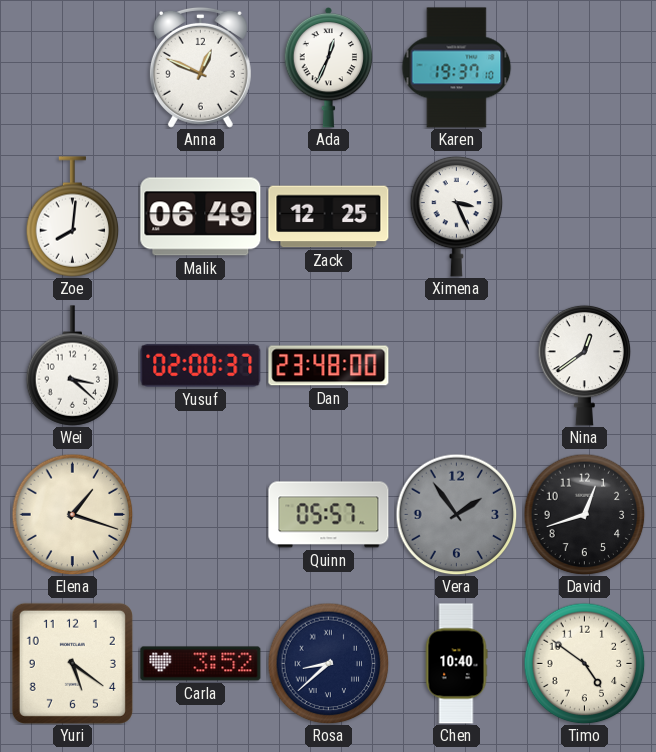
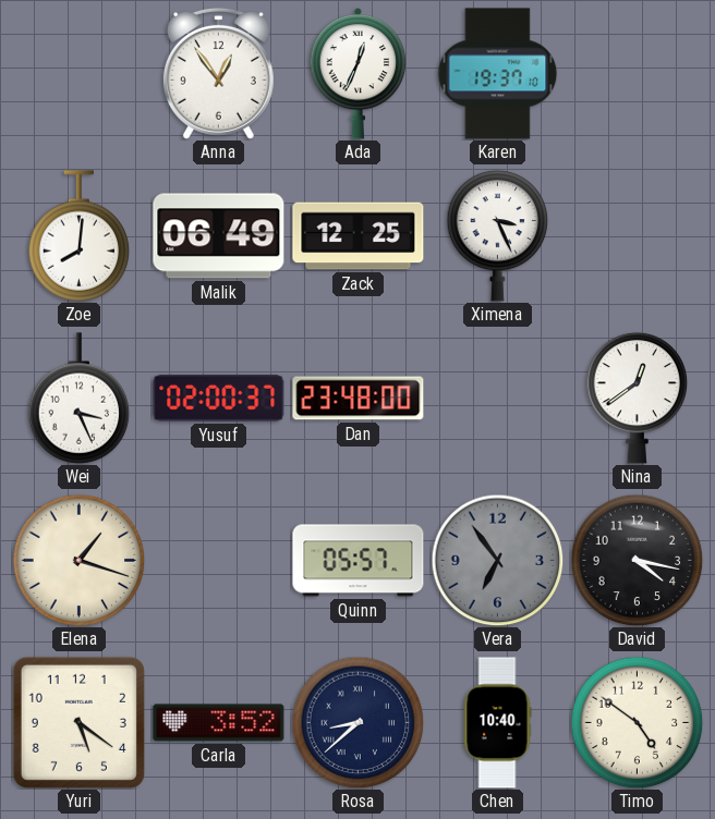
Anna: 12:49 -> 12:54
Wei: 3:22 -> 3:26
Vera: 1:54 -> 6:54
David: 12:42 -> 4:17
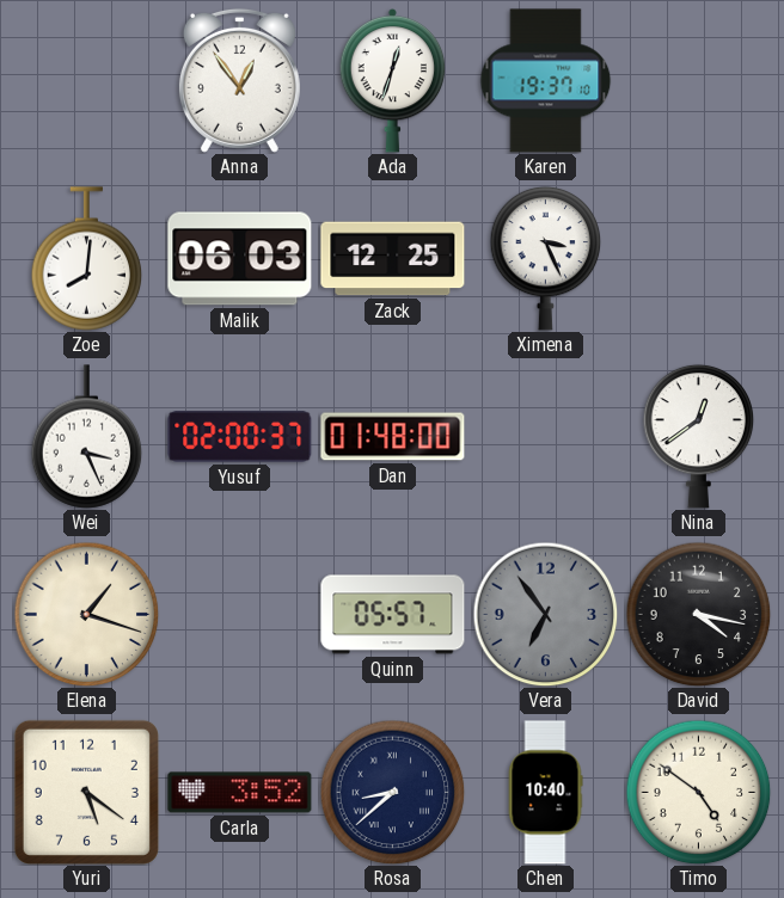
Ada: 12:34 -> 12:33
Malik: 06:49 -> 06:03
Dan: 23:48 -> 01:48
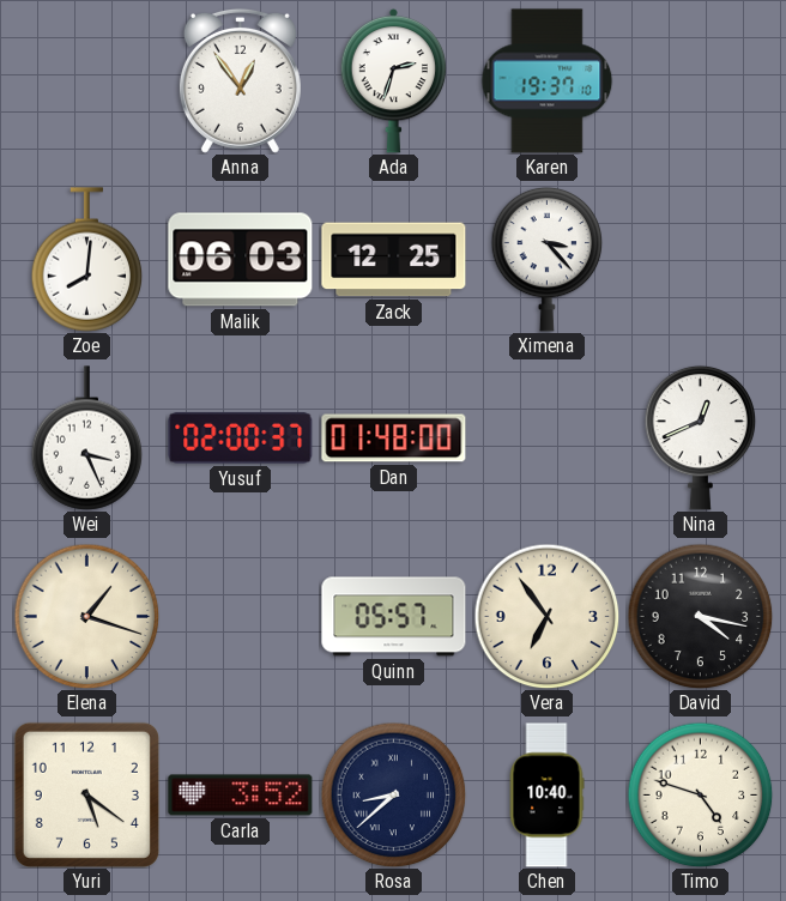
Ada: 12:33 -> 2:33
Ximena: 3:26 -> 3:23
Nina: 12:39 -> 12:41
Vera dial: grey -> cream
Timo: 4:51 -> 4:48
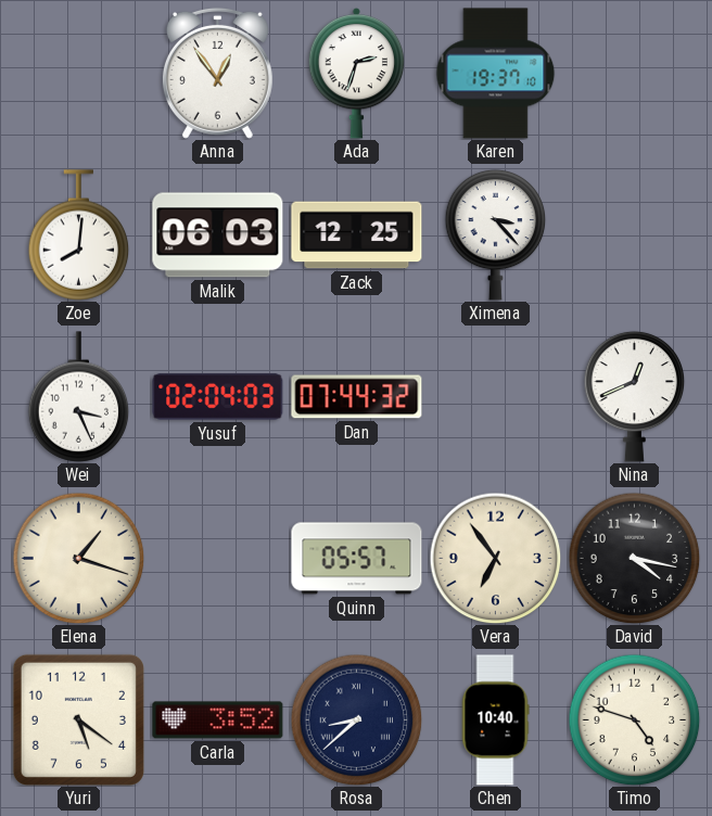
Yusuf: 02:00 -> 02:04
Dan: 01:48 -> 07:44
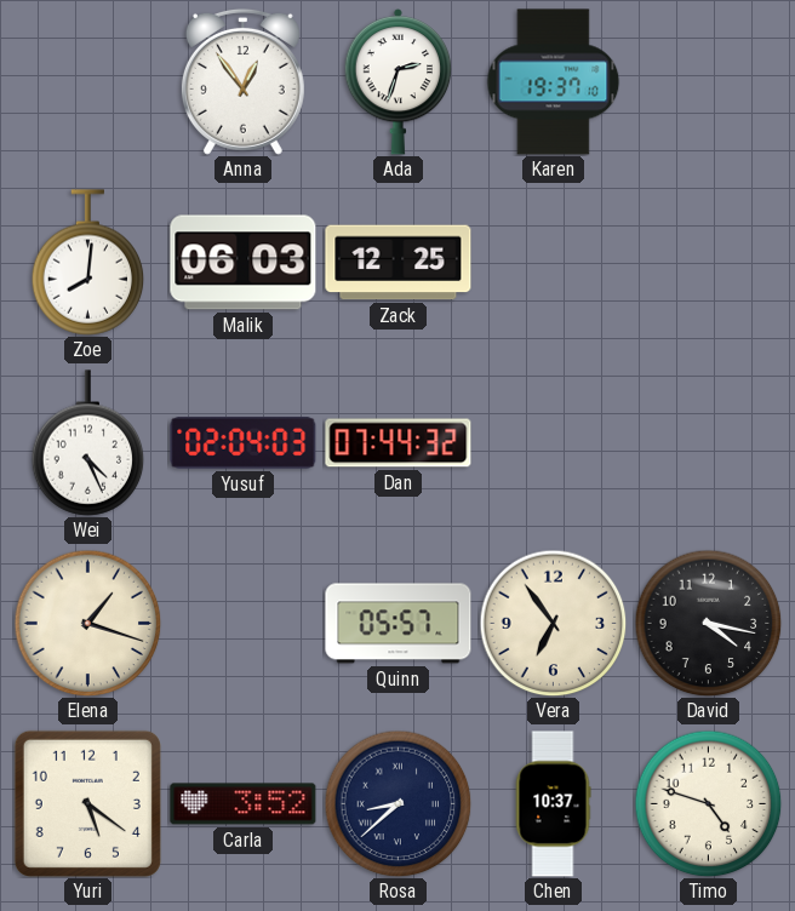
Ximena: 3:23 -> none
Wei: 3:26 -> 4:26
Nina: 12:41 -> none
Chen: 10:40 -> 10:37
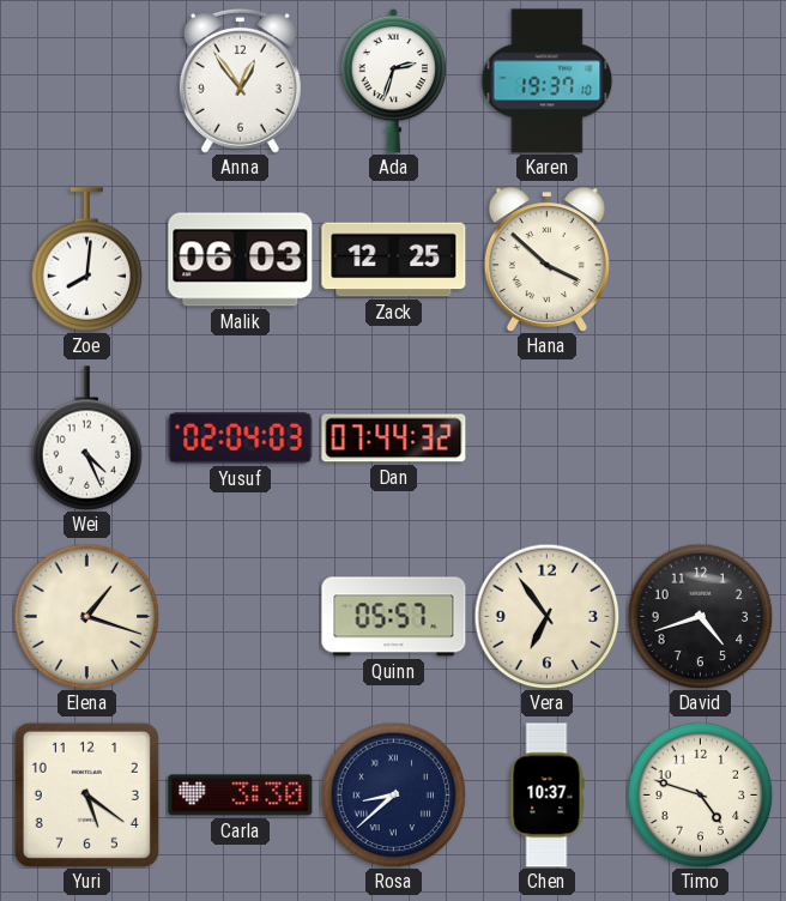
Hana: none -> 3:52
David: 4:17 -> 4:42
Carla: 3:52 -> 3:30
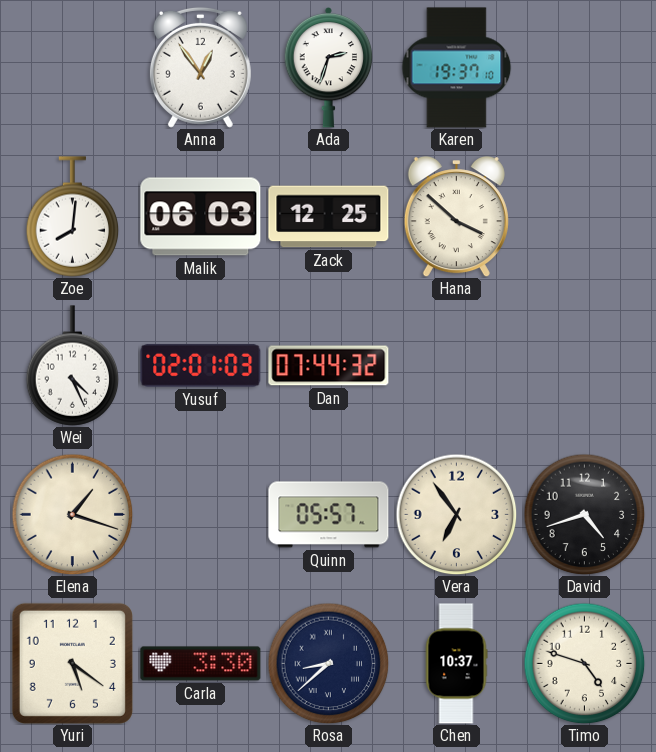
Yusuf: 02:04 -> 02:01
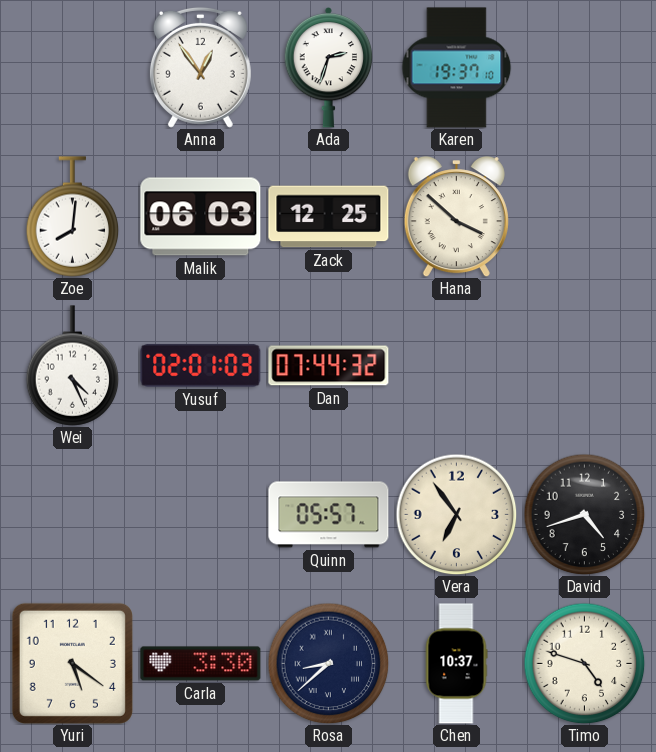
Elena: 1:18 -> none
